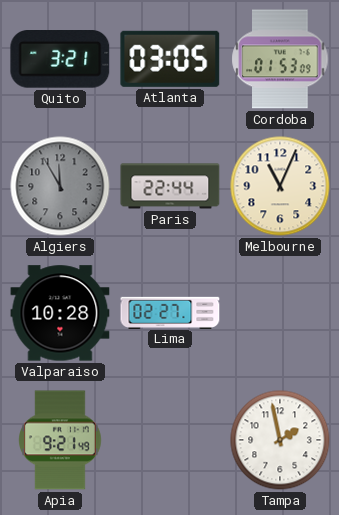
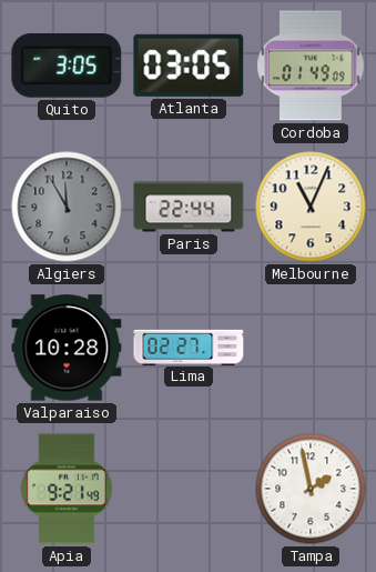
Quito: 3:21 -> 3:05
Cordoba: 01:53 -> 01:49
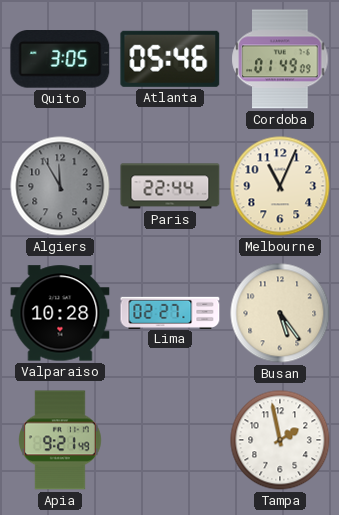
Atlanta: 03:05 -> 05:46
Busan: none -> 5:24
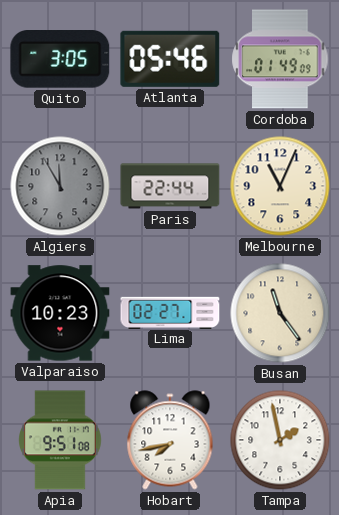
Valparaiso: 10:28 -> 10:23
Busan: 5:24 -> 11:24
Apia: 9:21 -> 9:51
Hobart: none -> 7:43
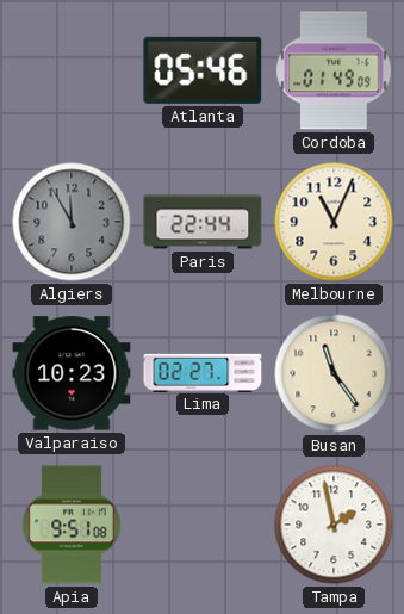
Quito: 3:05 -> none
Hobart: 7:43 -> none
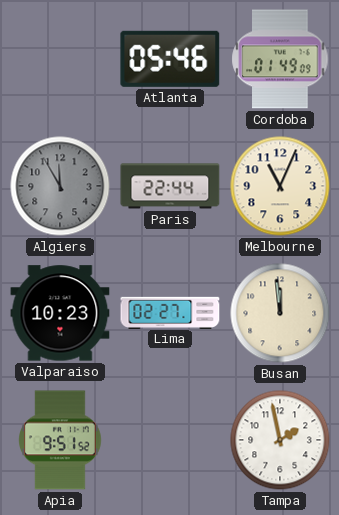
Busan: 11:24 -> 11:59
Apia: 9:51:08 -> 9:51:52
